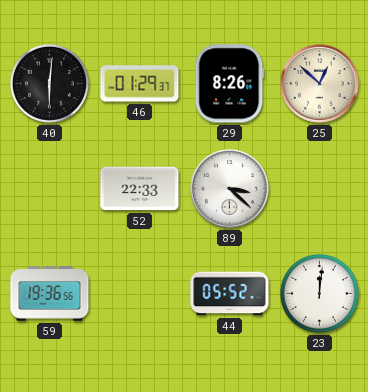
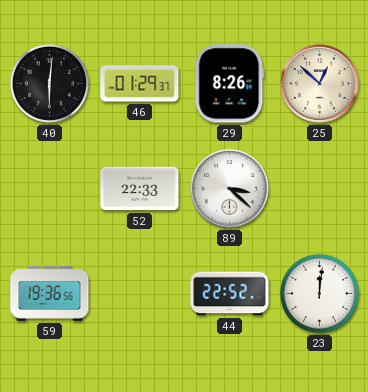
44: 05:52 -> 22:52
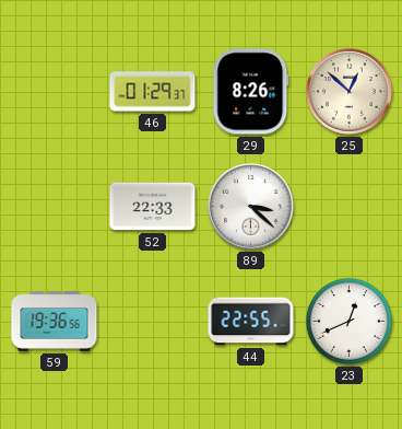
40: 6:01 -> none
44: 22:52 -> 22:55
23: 12:01 -> 12:41
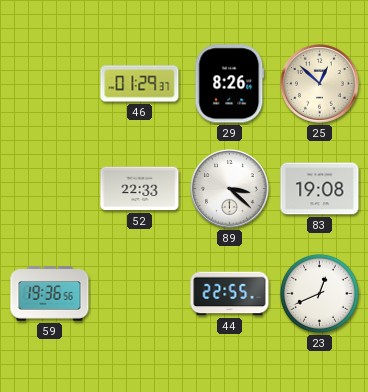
83: none -> 19:08
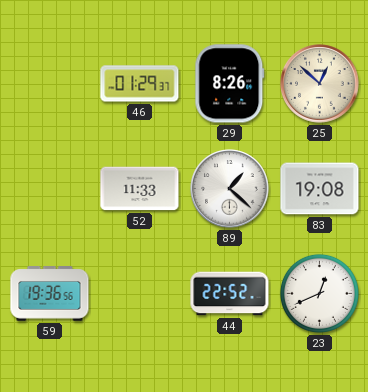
52: 22:33 -> 11:33
89: 3:22 -> 1:22
44: 22:55 -> 22:52
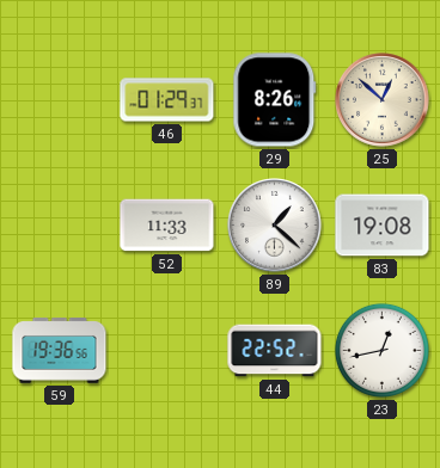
23: 12:41 -> 12:43
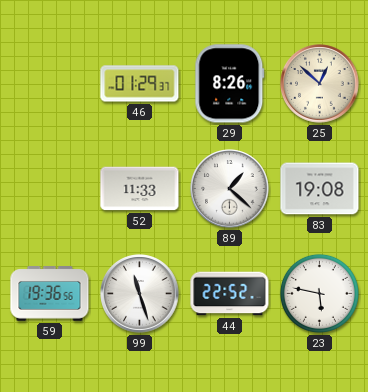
99: none -> 11:27
23: 12:43 -> 5:47
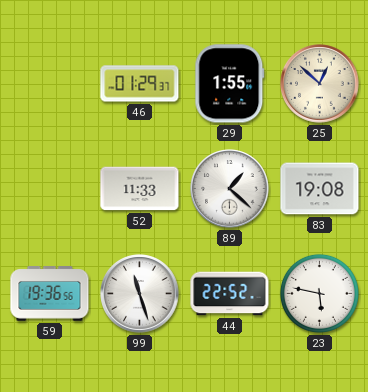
29: 8:26 -> 1:55
